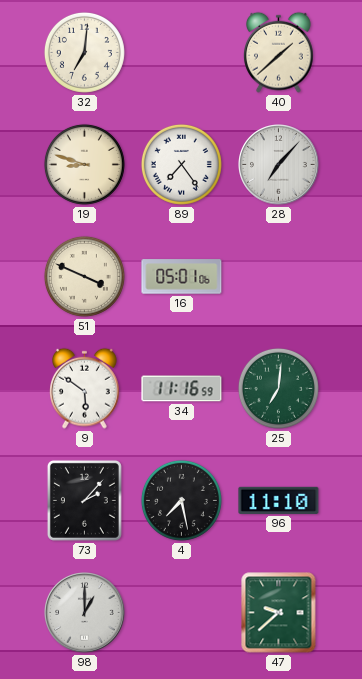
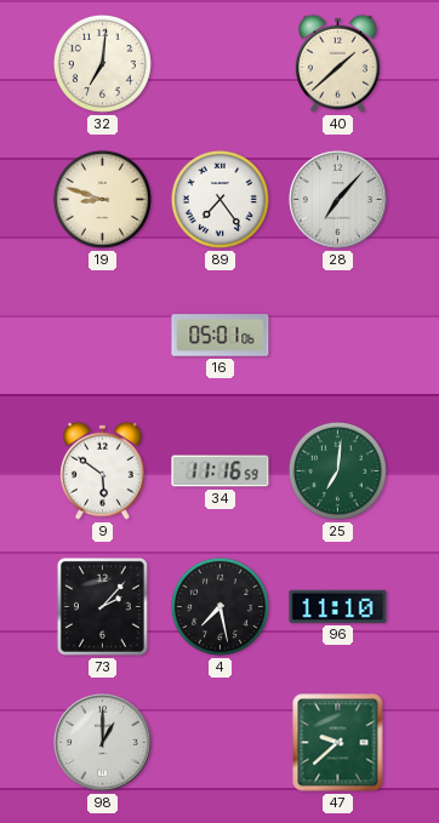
51: 3:49 -> none
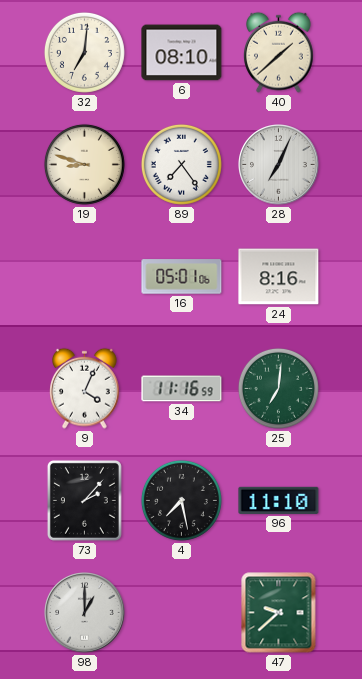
6: none -> 08:10
28: 7:07 -> 7:04
24: none -> 8:16
9: 5:51 -> 4:04
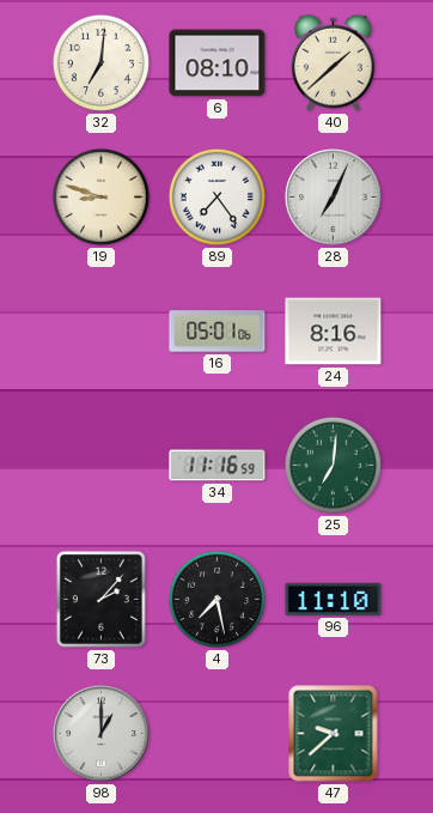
9: 4:04 -> none
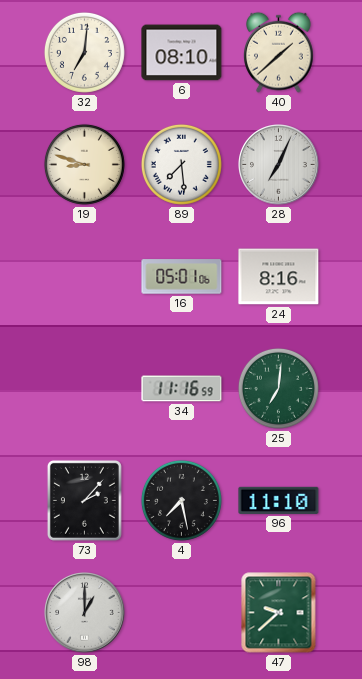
89: 7:24 -> 7:29
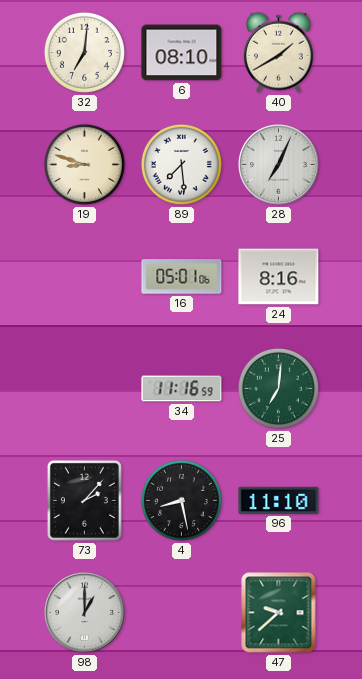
40: 1:38 -> 1:40
4: 7:28 -> 8:28
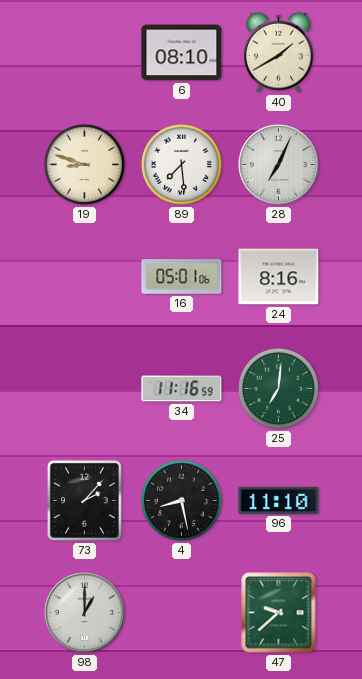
32: 7:01 -> none
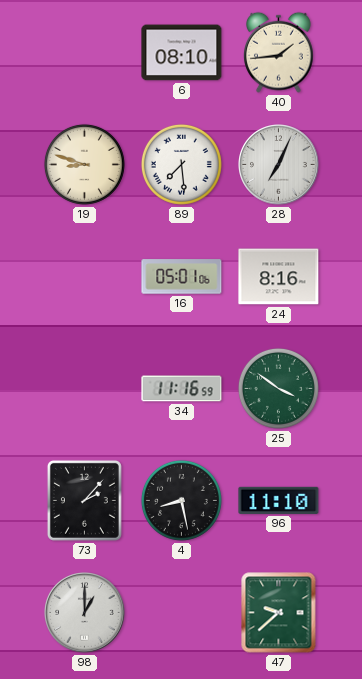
40: 1:40 -> 1:44
25: 7:01 -> 3:51
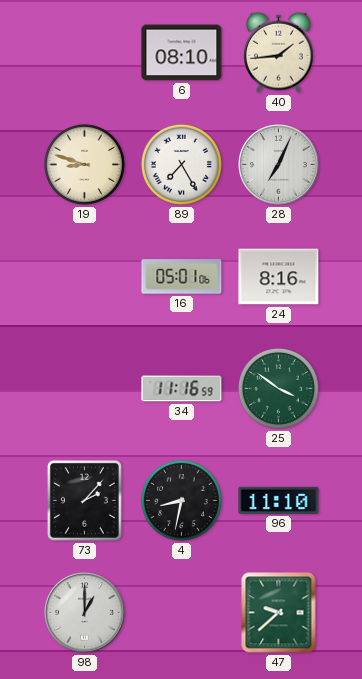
89: 7:29 -> 7:25
4: 8:28 -> 8:32
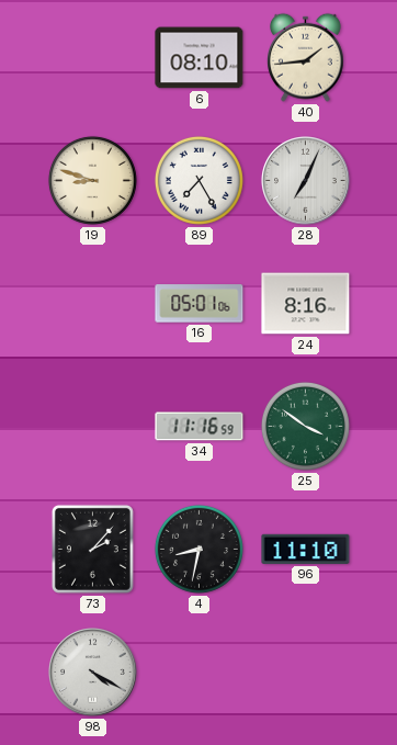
98: 1:00 -> 4:20
47: 9:38 -> none
